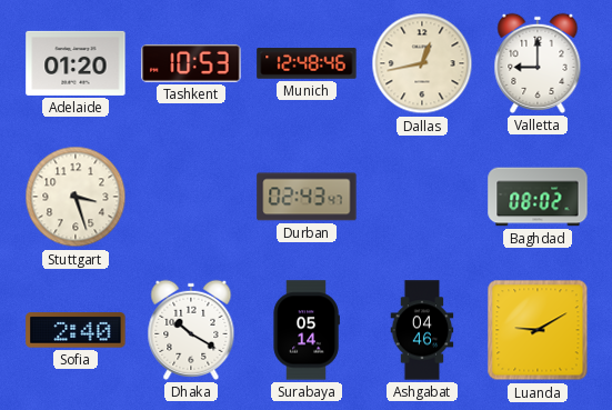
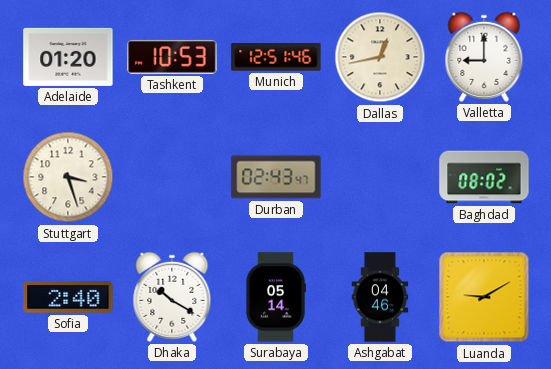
Munich: 12:48 -> 12:51
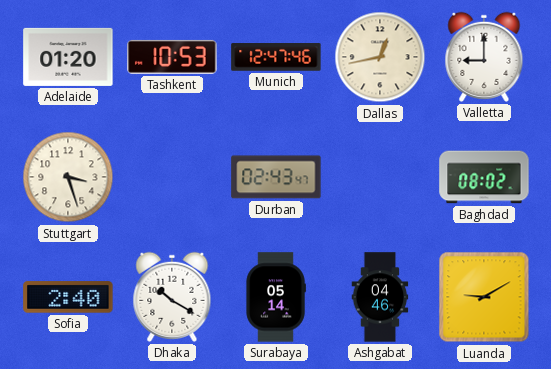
Munich: 12:51 -> 12:47
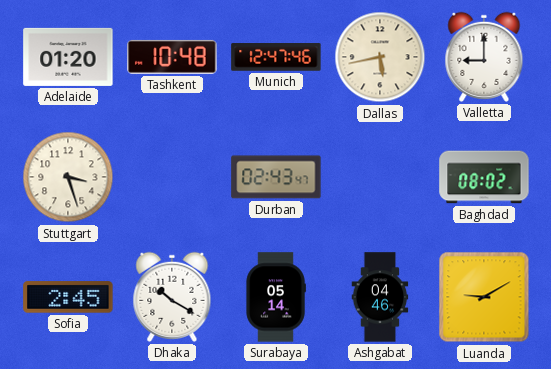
Tashkent: 10:53 -> 10:48
Dallas: 12:43 -> 5:43
Sofia: 2:40 -> 2:45
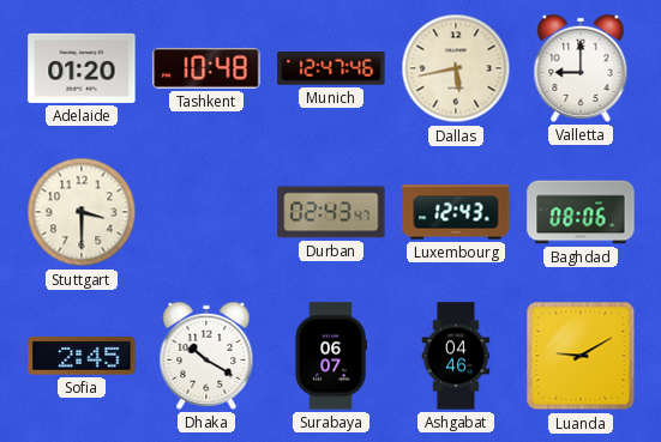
Stuttgart: 3:27 -> 3:30
Luxembourg: none -> 12:43
Baghdad: 08:02 -> 08:06
Surabaya: 05:14 -> 06:07
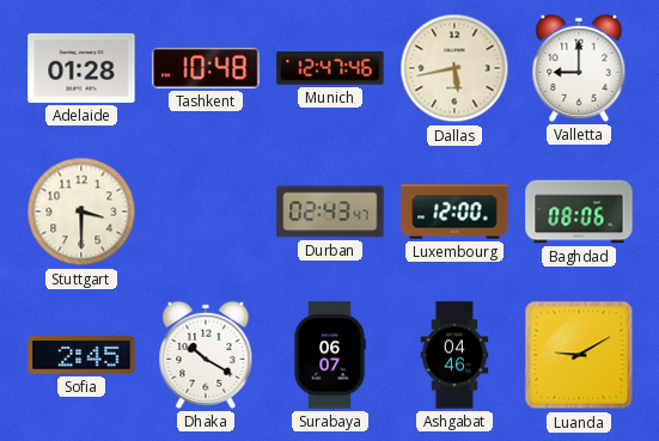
Adelaide: 01:20 -> 01:28
Luxembourg: 12:43 -> 12:00
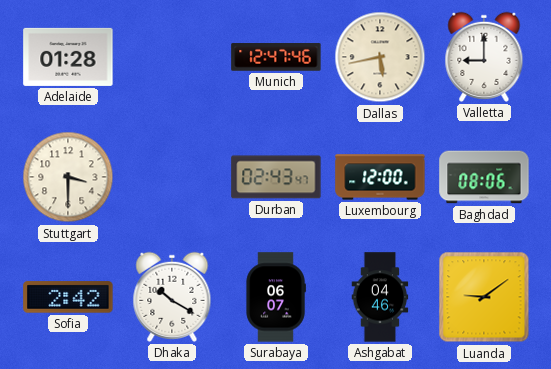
Tashkent: 10:48 -> none
Sofia: 2:45 -> 2:42
Luanda: 9:10 -> 9:09
